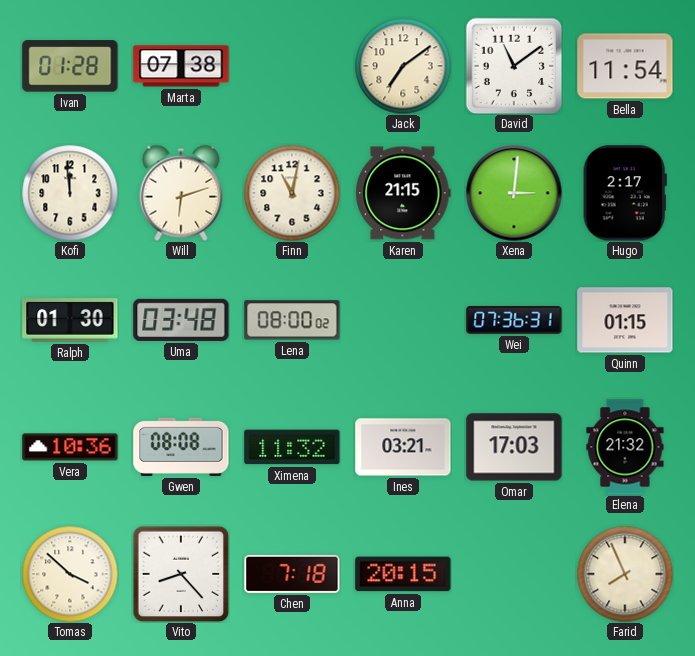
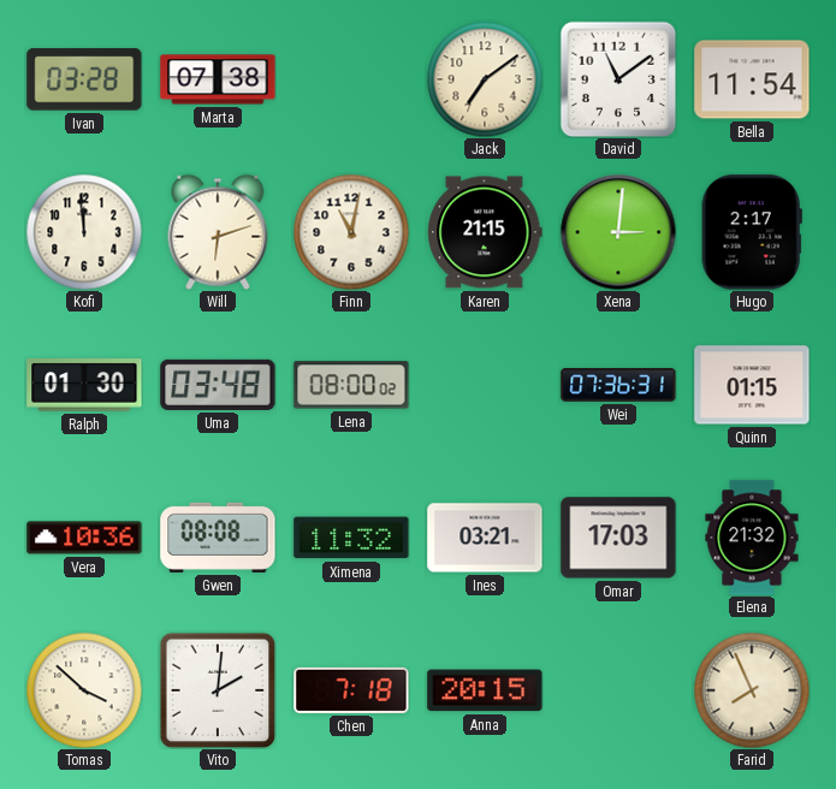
Ivan: 01:28 -> 03:28
Vito: 8:23 -> 2:01
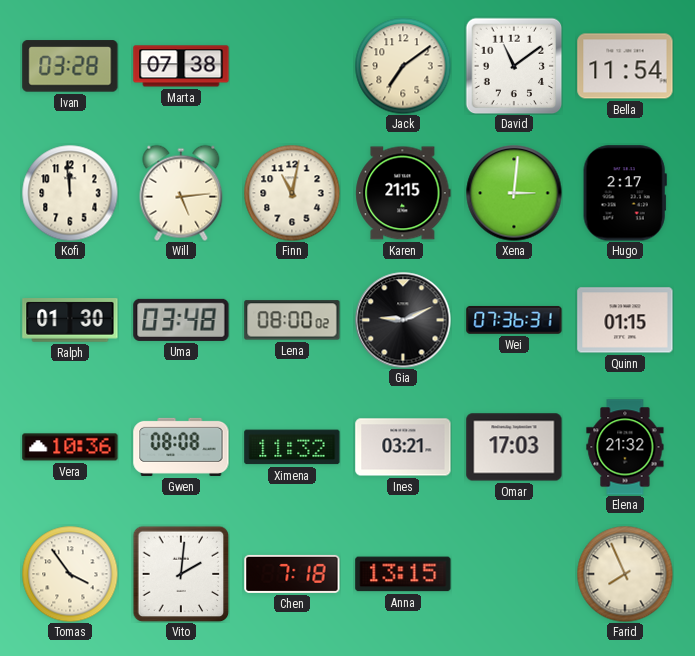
Will: 6:12 -> 5:14
Gia: none -> 9:11
Tomas: 3:52 -> 3:54
Anna: 20:15 -> 13:15
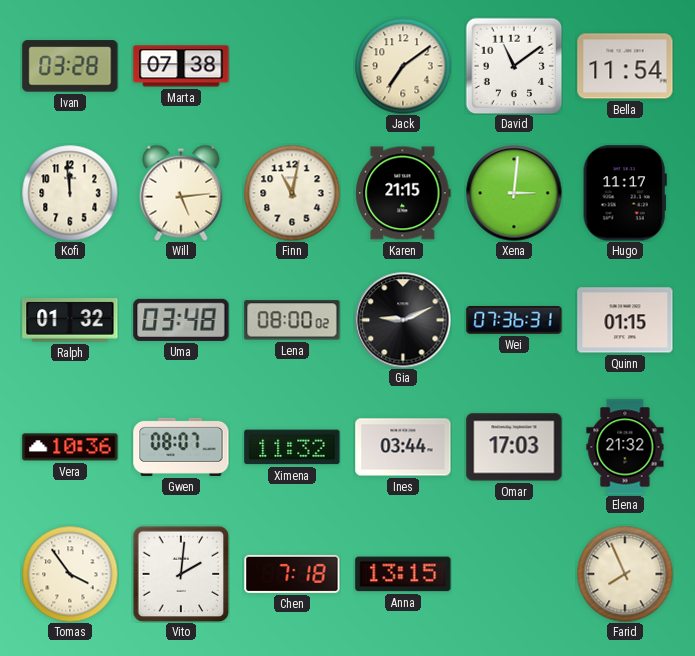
Hugo: 2:17 -> 11:17
Ralph: 01:30 -> 01:32
Gwen: 08:08 -> 08:07
Ines: 03:21 -> 03:44
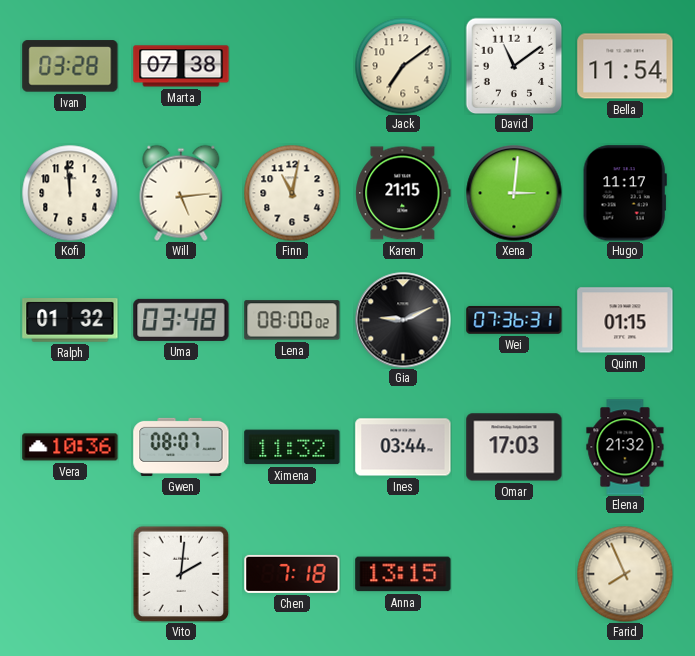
Tomas: 3:54 -> none
